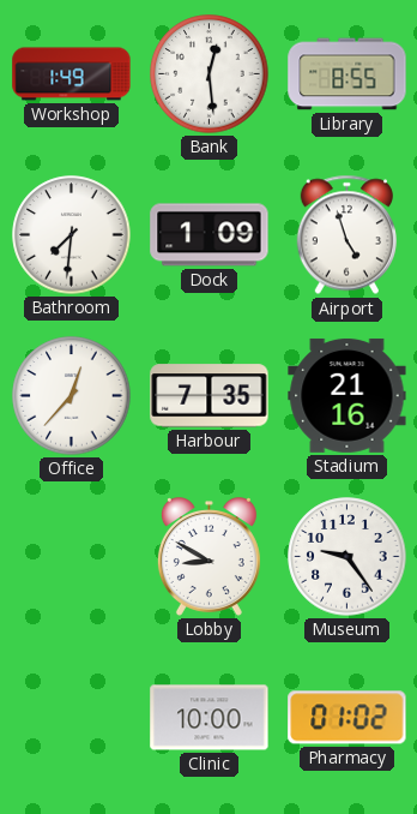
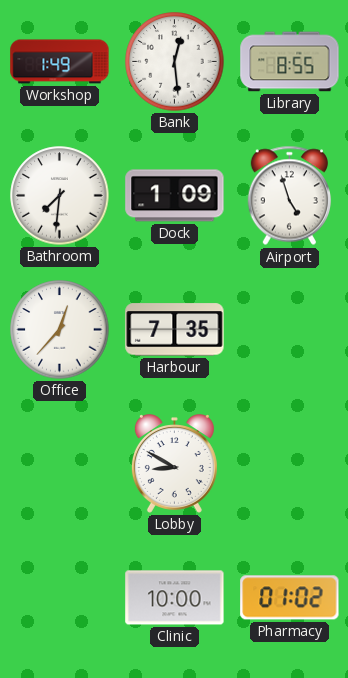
Stadium: 21:16 -> none
Museum: 9:24 -> none
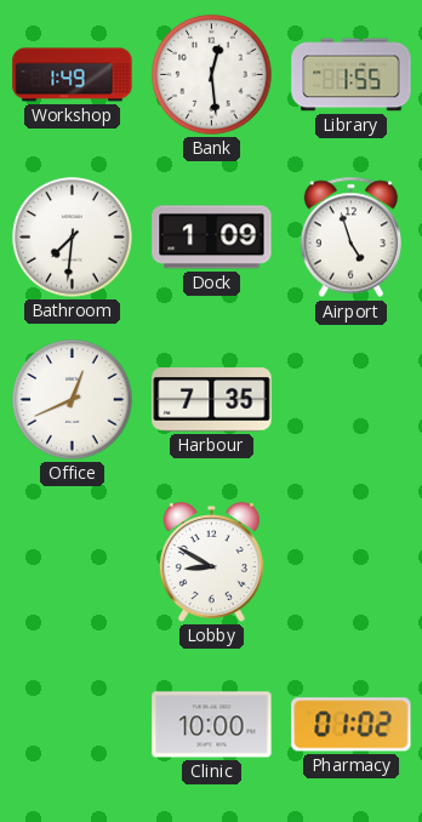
Library: 8:55 -> 1:55
Office: 12:37 -> 12:41
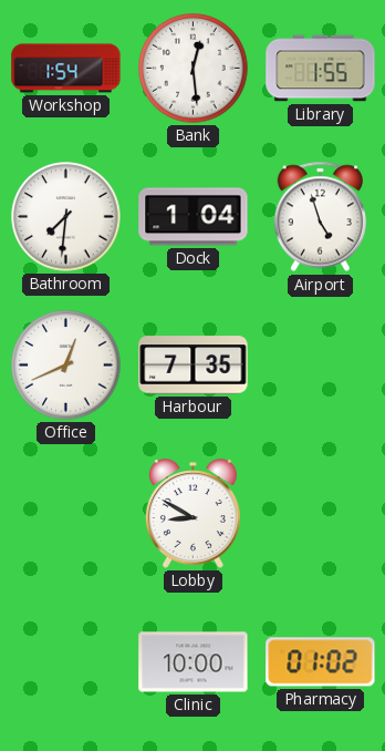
Workshop: 1:49 -> 1:54
Dock: 1:09 -> 1:04
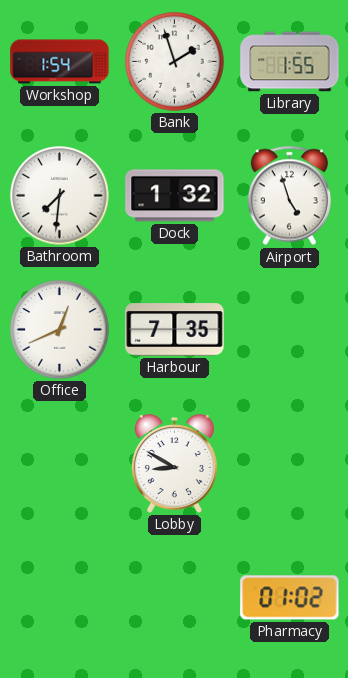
Bank: 12:29 -> 1:57
Dock: 1:04 -> 1:32
Clinic: 10:00 -> none
